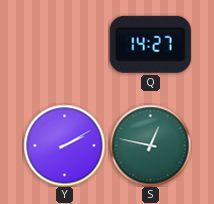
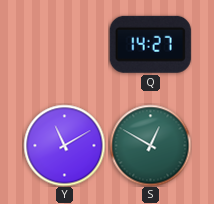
Y: 2:10 -> 11:10
S: 12:47 -> 12:50
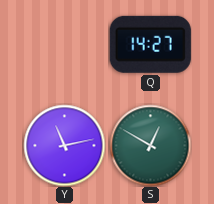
Y: 11:10 -> 11:13
